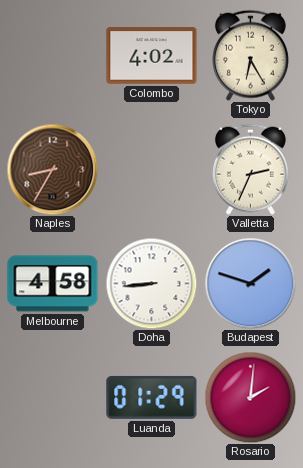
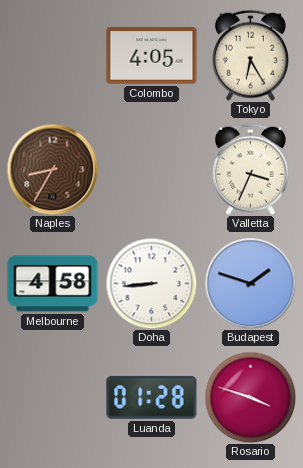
Colombo: 4:02 -> 4:05
Valletta: 2:34 -> 3:34
Luanda: 01:29 -> 01:28
Rosario: 2:01 -> 3:48
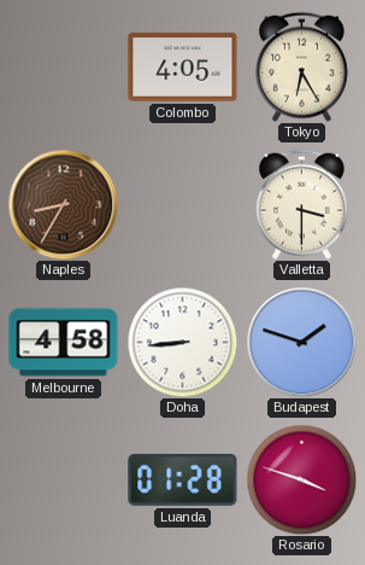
Valletta: 3:34 -> 3:30
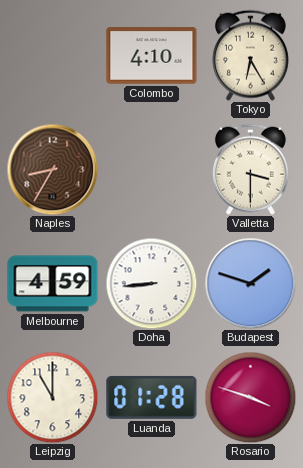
Colombo: 4:05 -> 4:10
Melbourne: 4:58 -> 4:59
Leipzig: none -> 11:00
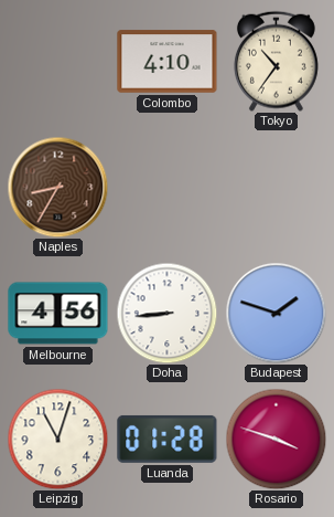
Tokyo: 6:25 -> 10:36
Valletta: 3:30 -> none
Melbourne: 4:59 -> 4:56
Leipzig: 11:00 -> 11:03
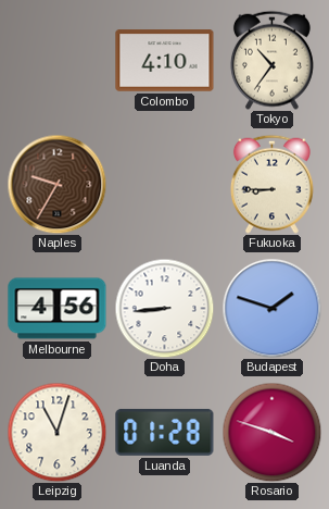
Naples: 8:35 -> 9:35
Fukuoka: none -> 8:45
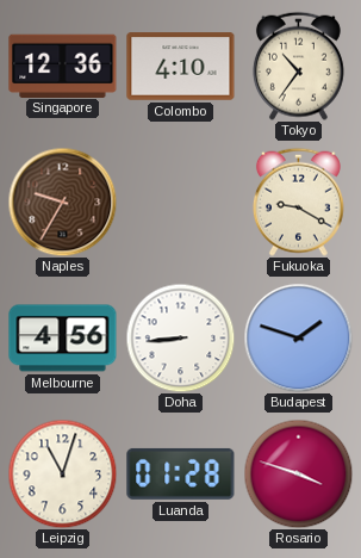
Singapore: none -> 12:36
Fukuoka: 8:45 -> 9:20
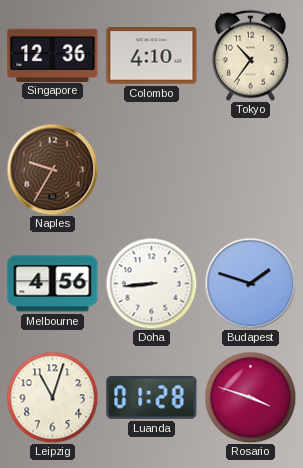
Fukuoka: 9:20 -> none
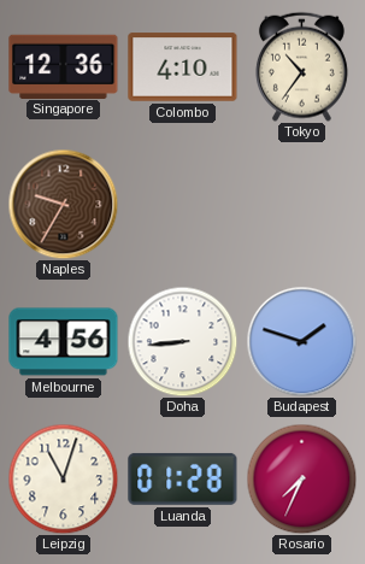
Rosario: 3:48 -> 7:34
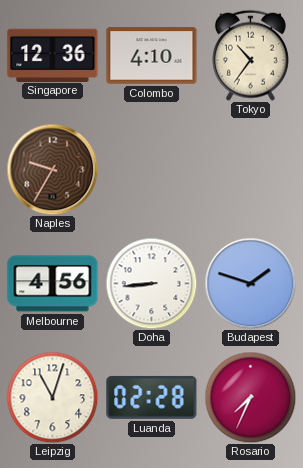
Luanda: 01:28 -> 02:28
